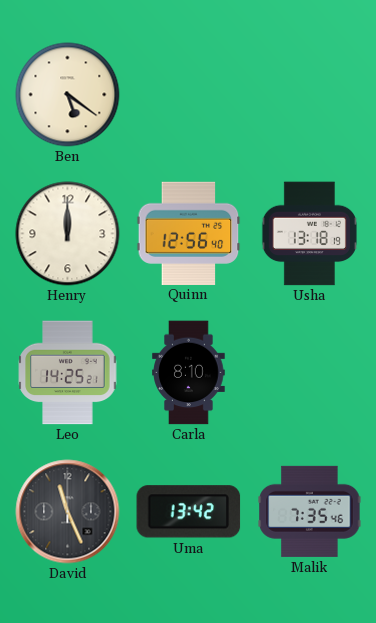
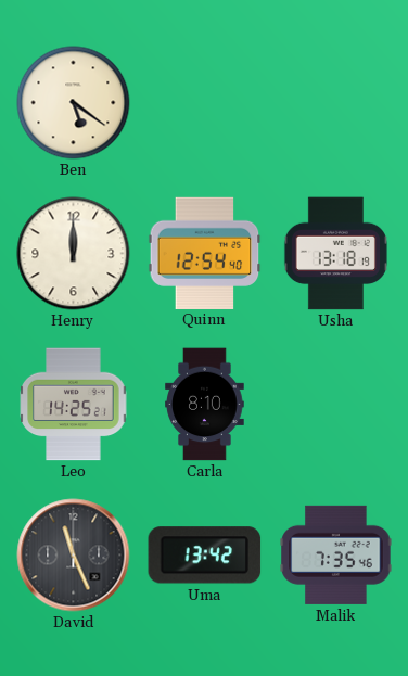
Quinn: 12:56 -> 12:54
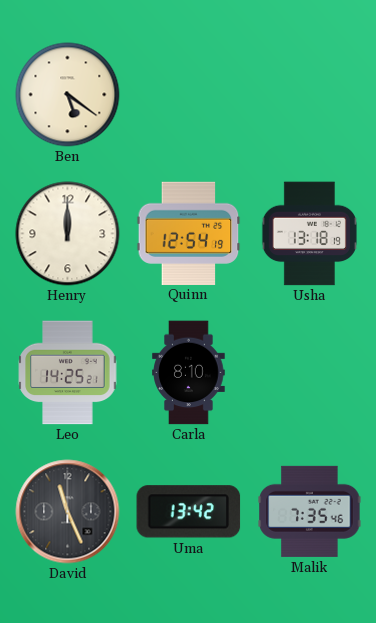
Quinn: 12:54:40 -> 12:54:19
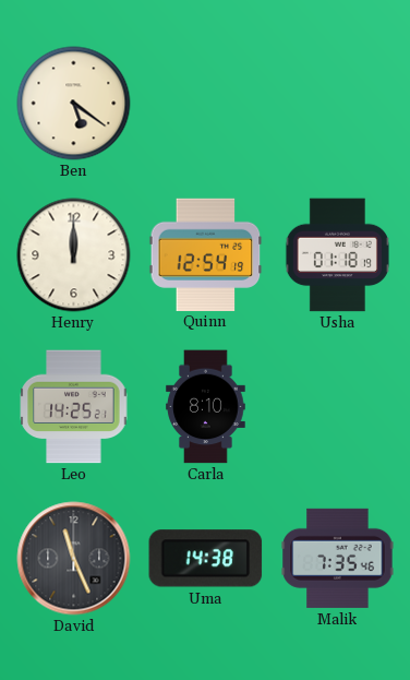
Usha: 13:18 -> 01:18
Uma: 13:42 -> 14:38
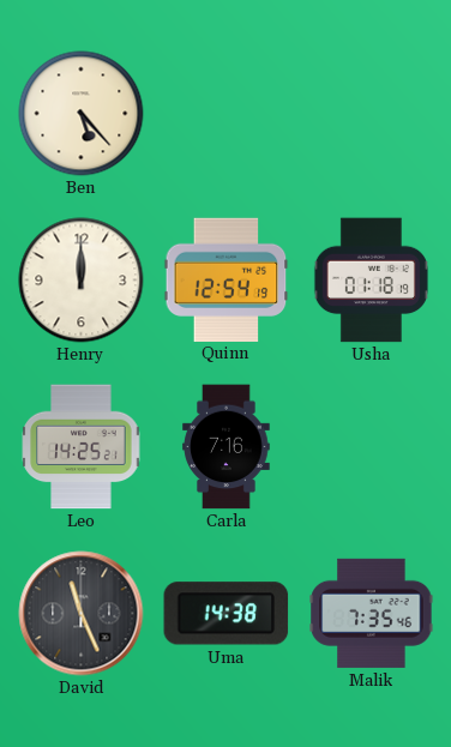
Ben: 5:21 -> 5:23
Carla: 8:10 -> 7:16
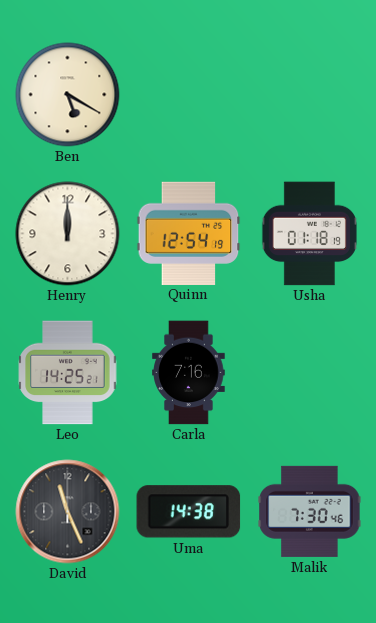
Ben: 5:23 -> 5:20
Malik: 7:35 -> 7:30
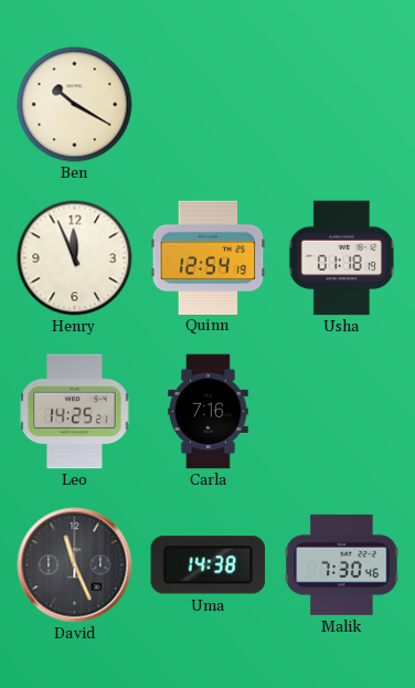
Ben: 5:20 -> 10:20
Henry: 12:00 -> 11:56
